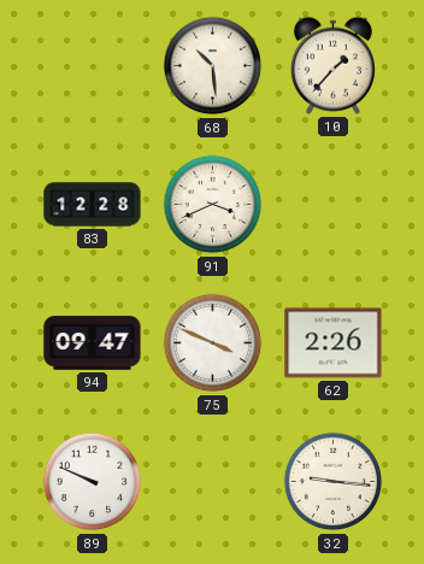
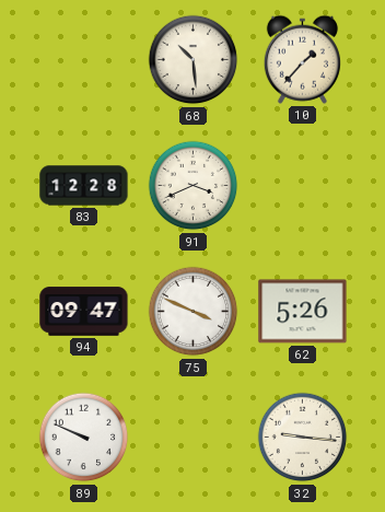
62: 2:26 -> 5:26
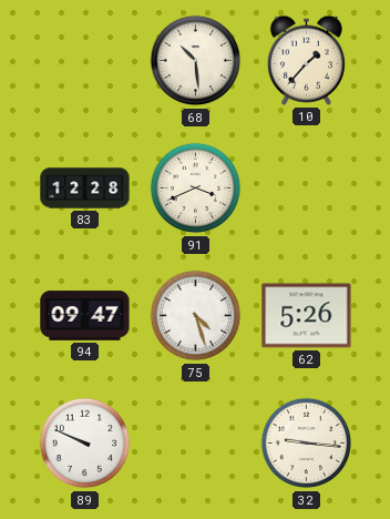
75: 3:49 -> 4:27
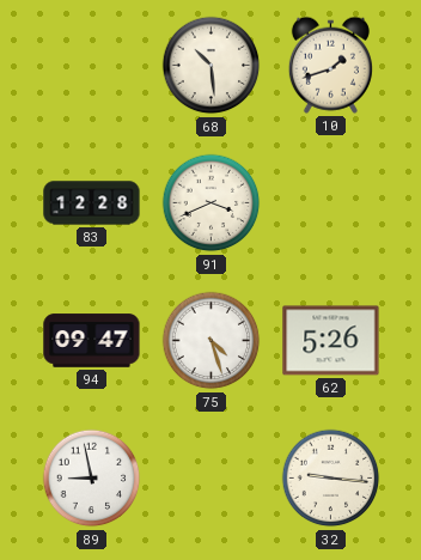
10: 1:37 -> 1:42
89: 9:49 -> 8:58
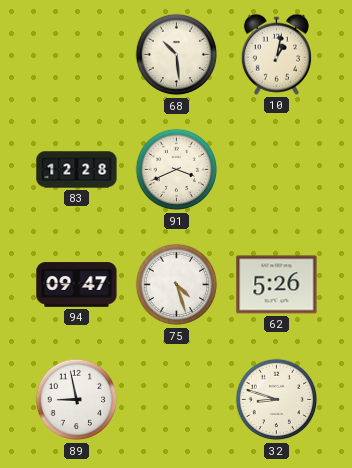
10: 1:42 -> 1:02
32: 9:16 -> 8:48
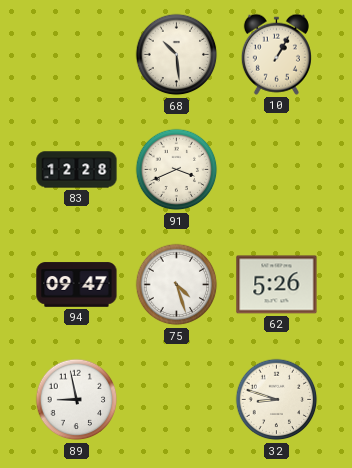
10: 1:02 -> 1:05
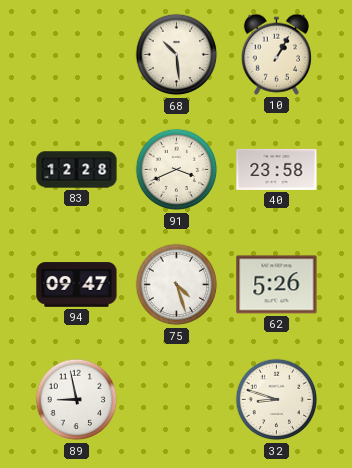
40: none -> 23:58
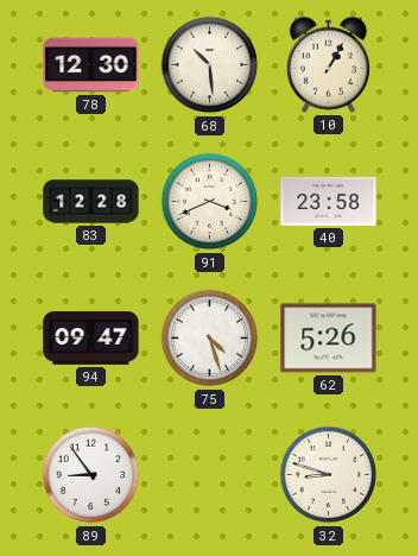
78: none -> 12:30
89: 8:58 -> 8:54
